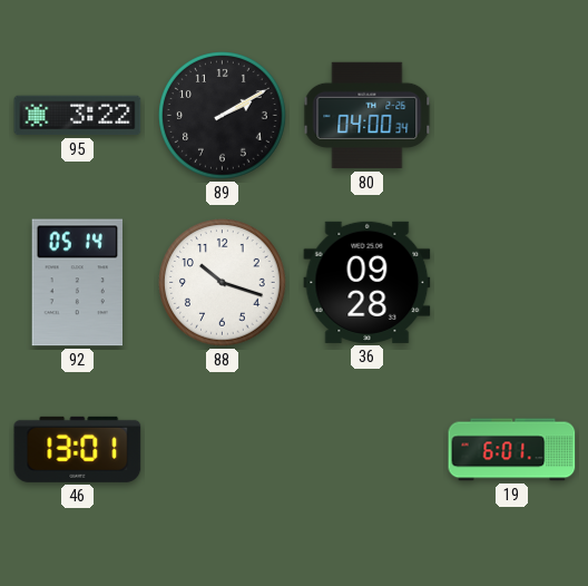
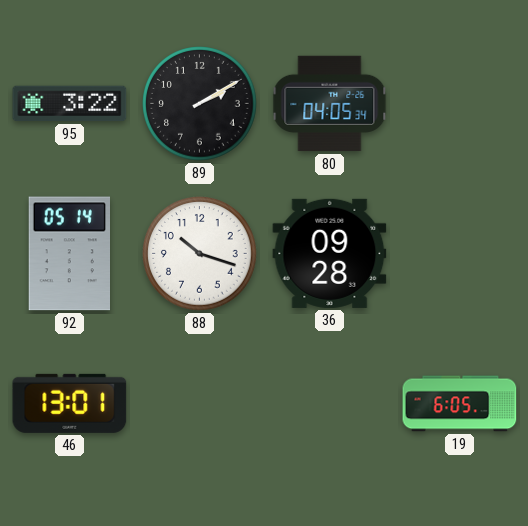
80: 04:00 -> 04:05
19: 6:01 -> 6:05
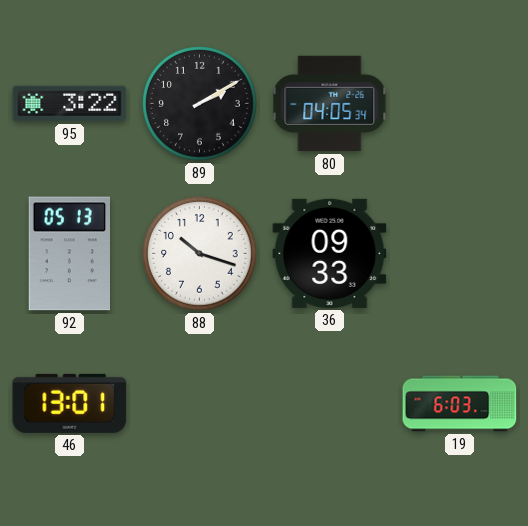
92: 05:14 -> 05:13
36: 09:28 -> 09:33
19: 6:05 -> 6:03
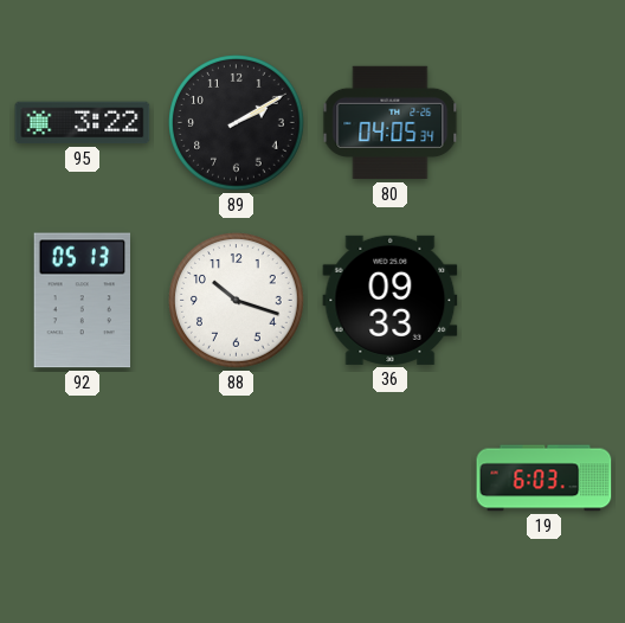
46: 13:01 -> none
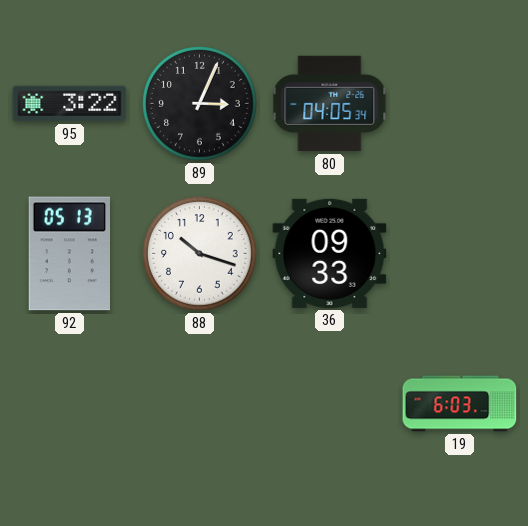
89: 2:10 -> 3:04
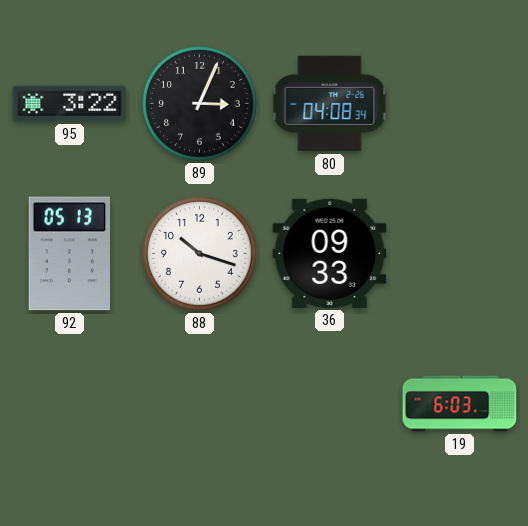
80: 04:05 -> 04:08
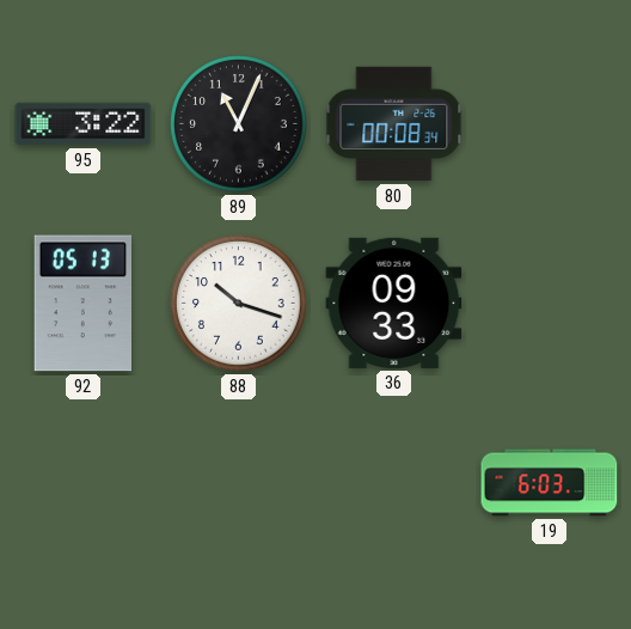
89: 3:04 -> 11:04
80: 04:08 -> 00:08
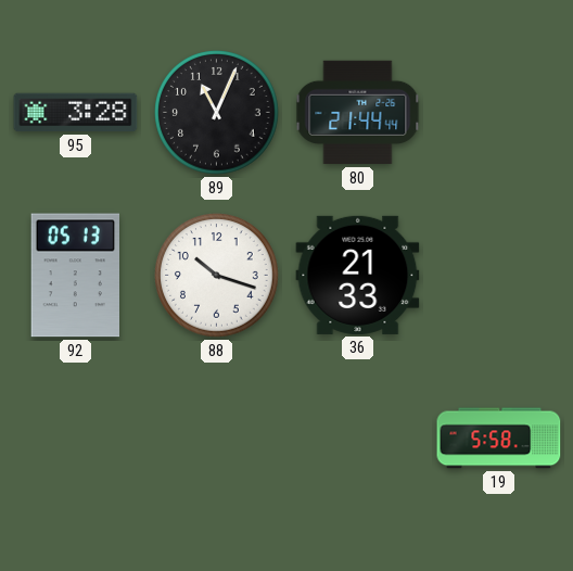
95: 3:22 -> 3:28
80: 00:08 -> 21:44
36: 09:33 -> 21:33
19: 6:03 -> 5:58
